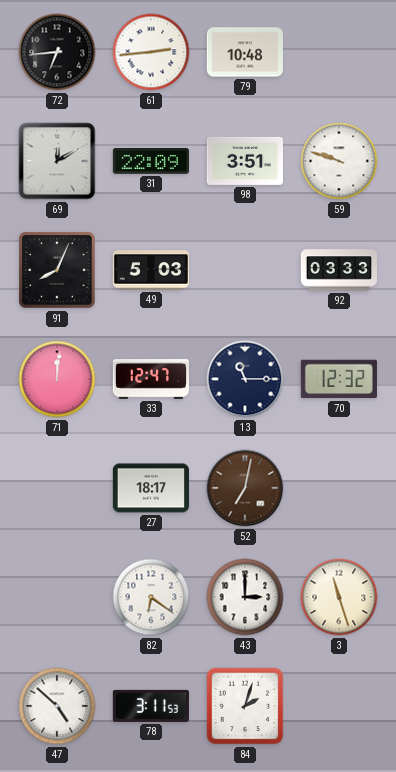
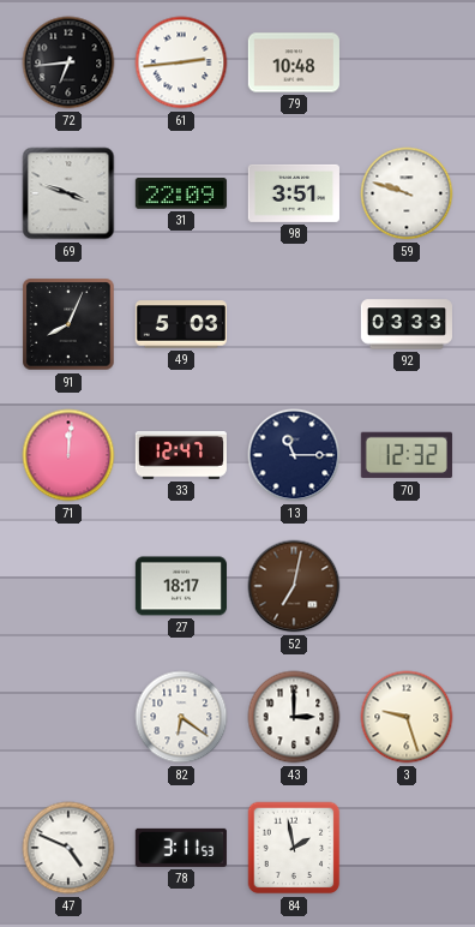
69: 12:10 -> 3:48
3: 11:27 -> 9:27
47: 4:52 -> 4:49
84: 2:03 -> 1:58
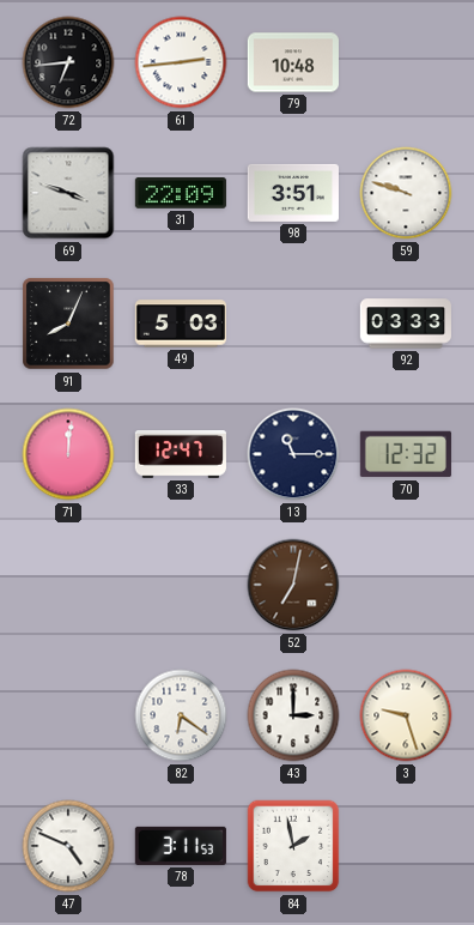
27: 18:17 -> none
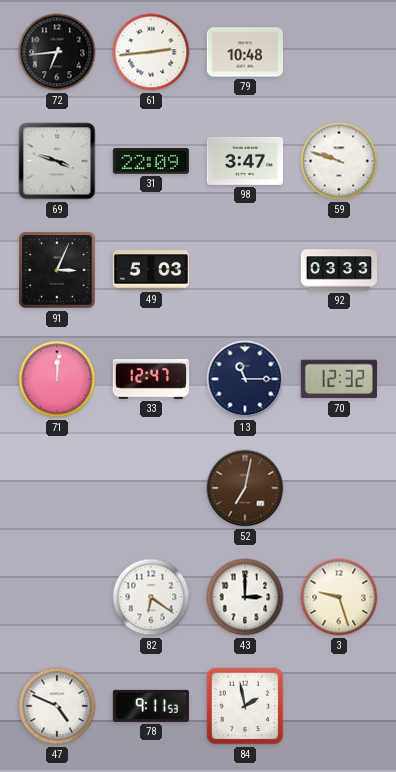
98: 3:51 -> 3:47
91: 8:04 -> 3:04
78: 3:11 -> 9:11
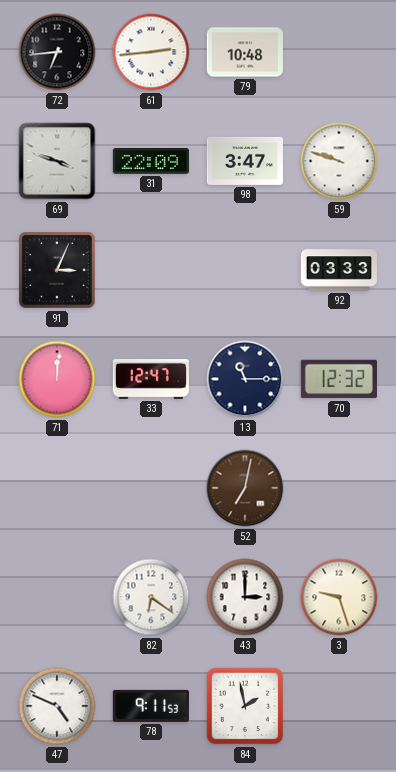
49: 5:03 -> none
